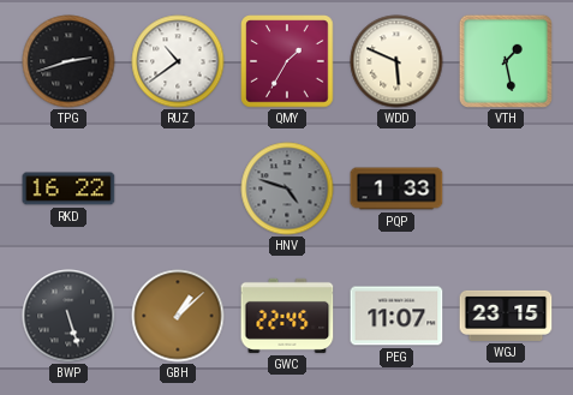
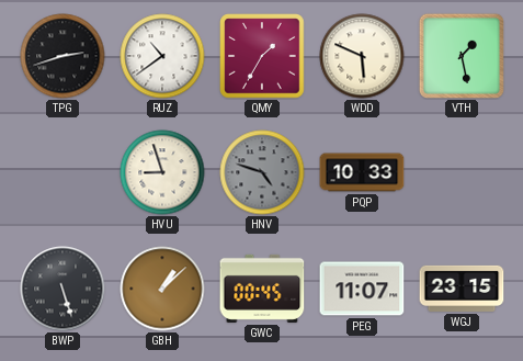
RKD: 16:22 -> none
HVU: none -> 8:57
PQP: 1:33 -> 10:33
GWC: 22:45 -> 00:45
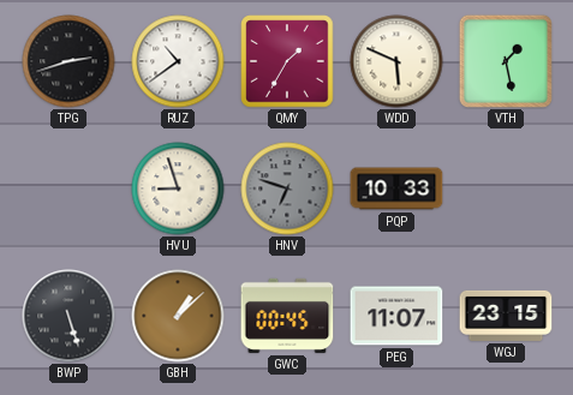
HNV: 4:48 -> 6:48
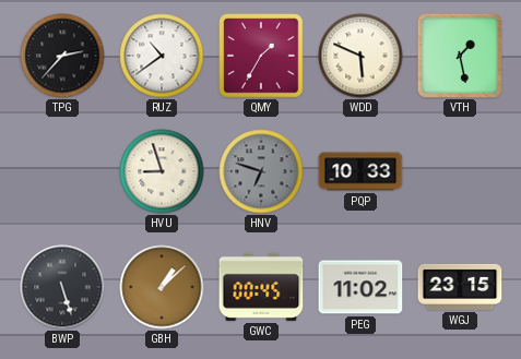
TPG: 2:42 -> 2:37
PEG: 11:07 -> 11:02
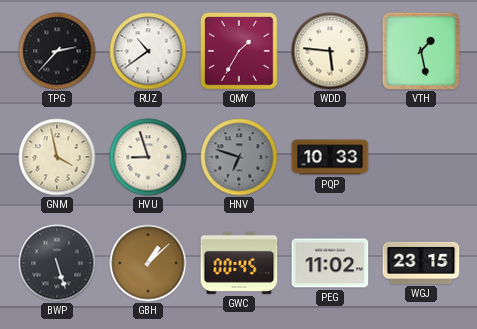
WDD: 5:49 -> 5:46
GNM: none -> 3:58
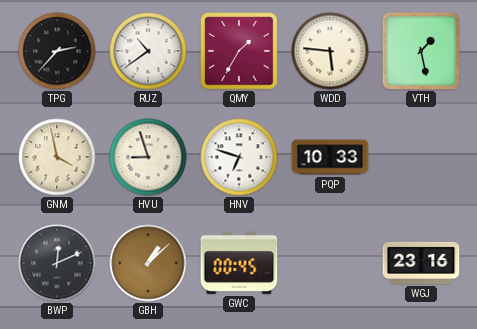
HNV dial: grey -> white
BWP: 5:27 -> 12:11
PEG: 11:02 -> none
WGJ: 23:15 -> 23:16
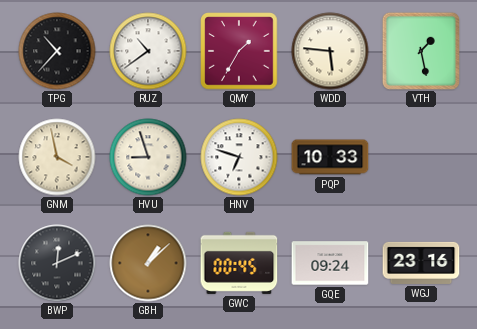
TPG: 2:37 -> 10:37
GQE: none -> 09:24
